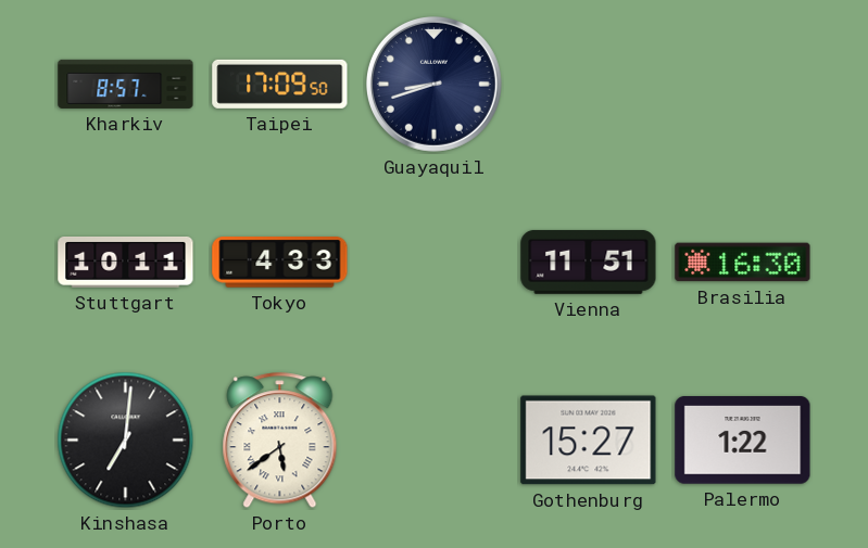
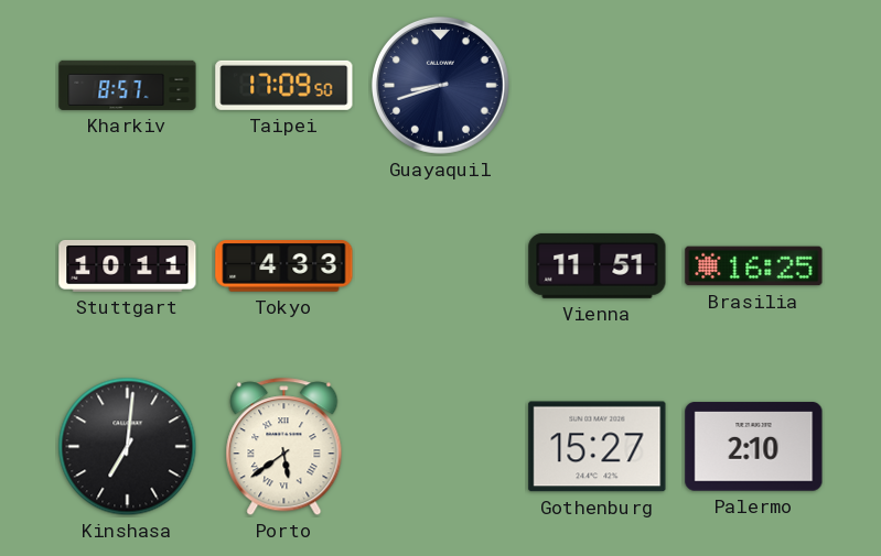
Brasilia: 16:30 -> 16:25
Palermo: 1:22 -> 2:10
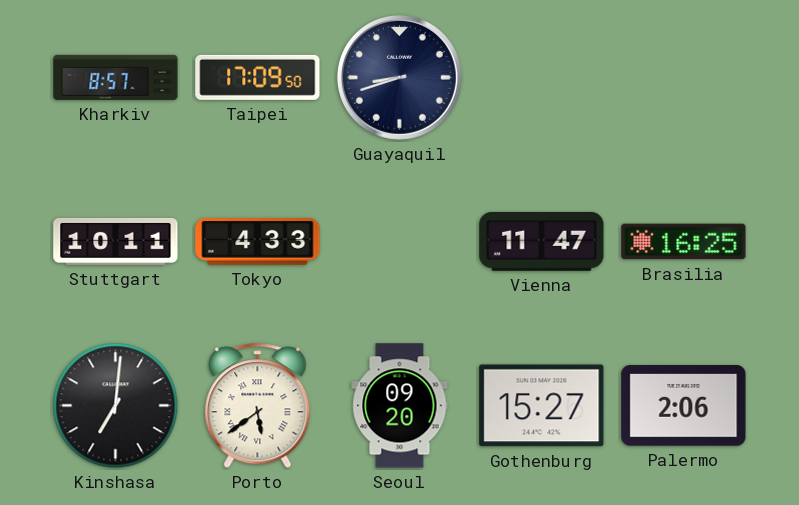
Vienna: 11:51 -> 11:47
Seoul: none -> 09:20
Palermo: 2:10 -> 2:06
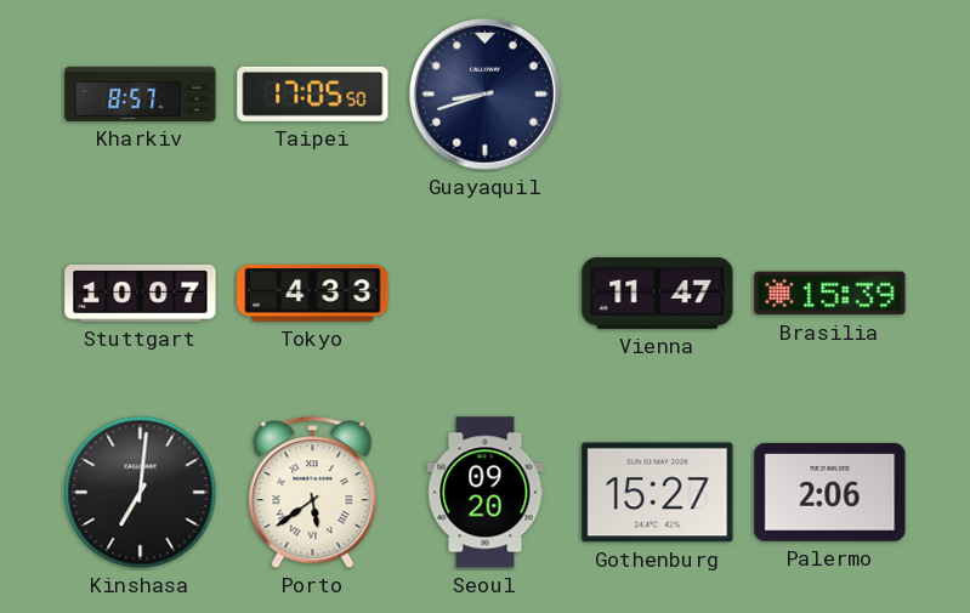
Taipei: 17:09 -> 17:05
Stuttgart: 10:11 -> 10:07
Brasilia: 16:25 -> 15:39
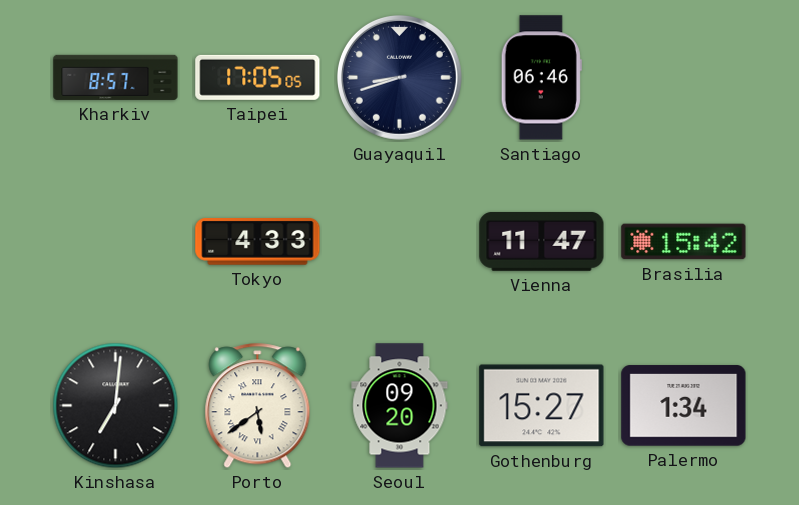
Taipei: 17:05:50 -> 17:05:05
Santiago: none -> 06:46
Stuttgart: 10:07 -> none
Brasilia: 15:39 -> 15:42
Palermo: 2:06 -> 1:34
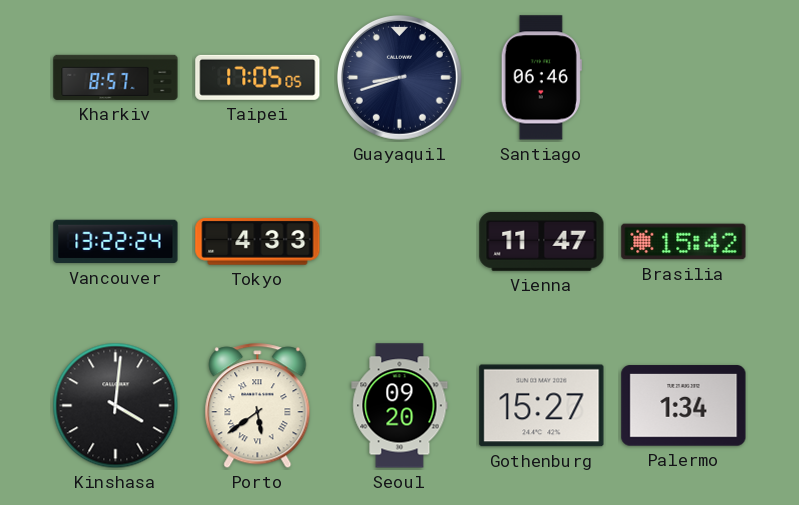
Vancouver: none -> 13:22
Kinshasa: 7:01 -> 4:01
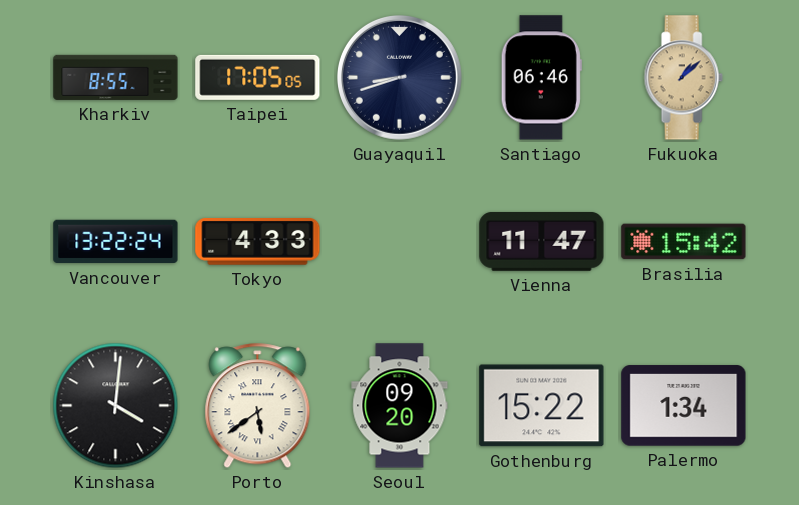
Kharkiv: 8:57 -> 8:55
Fukuoka: none -> 1:08
Gothenburg: 15:27 -> 15:22
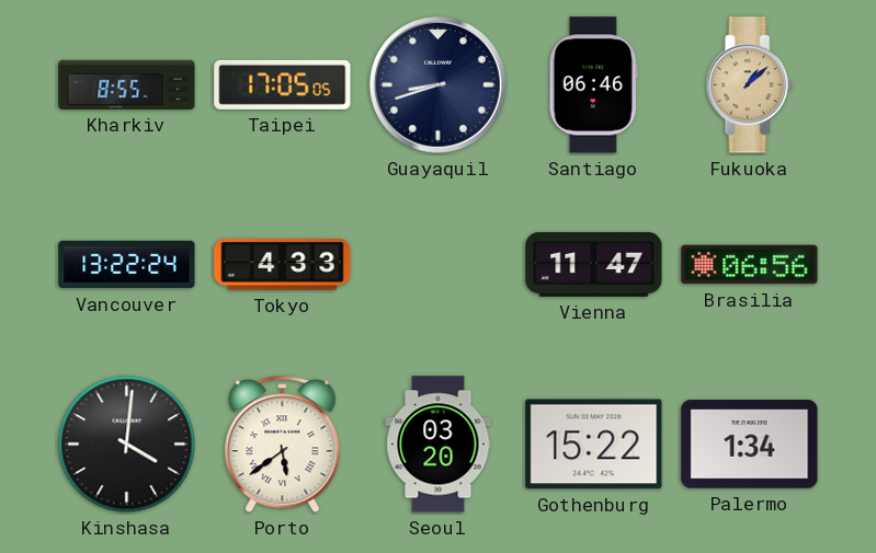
Brasilia: 15:42 -> 06:56
Seoul: 09:20 -> 03:20
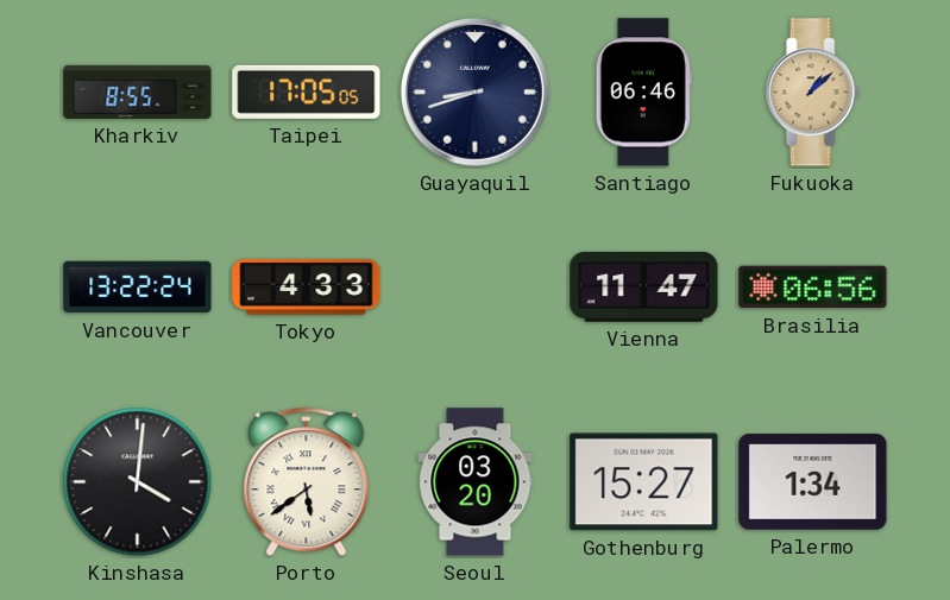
Gothenburg: 15:22 -> 15:27
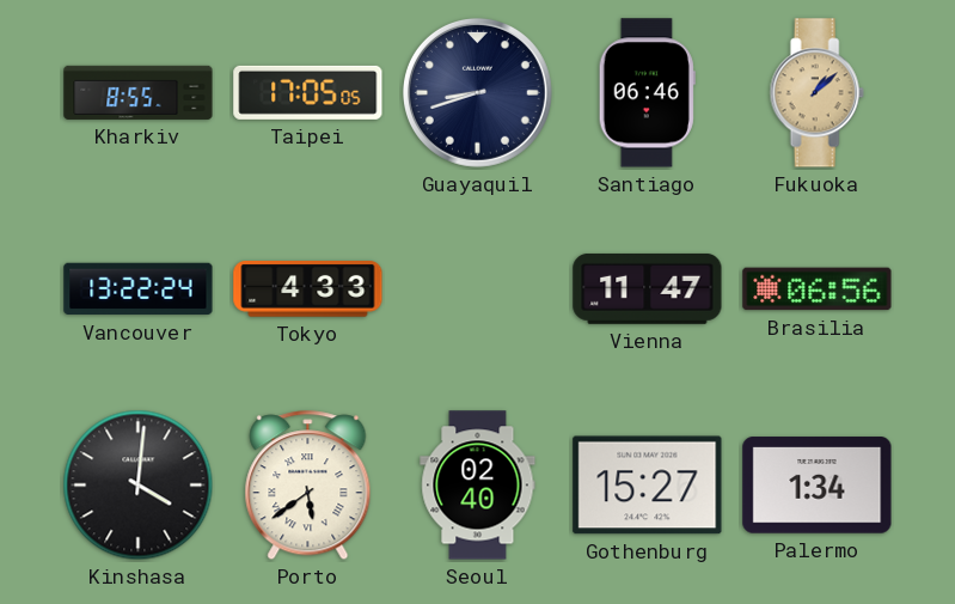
Seoul: 03:20 -> 02:40
